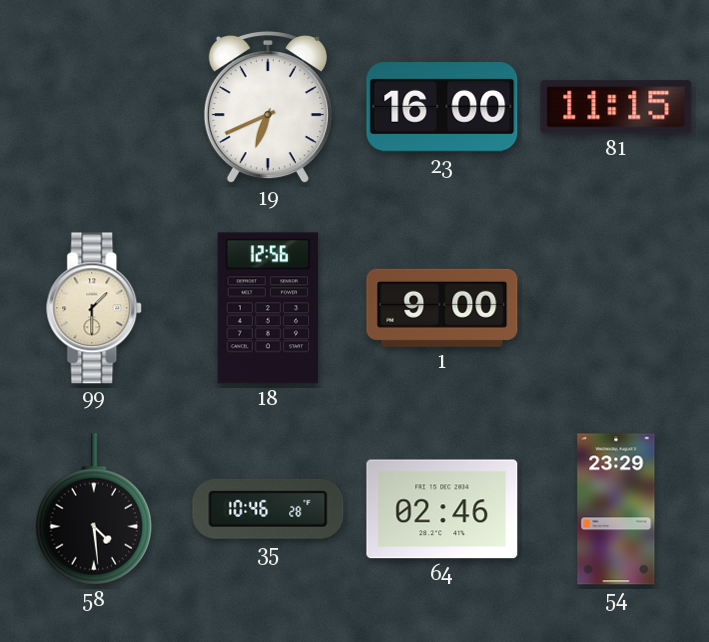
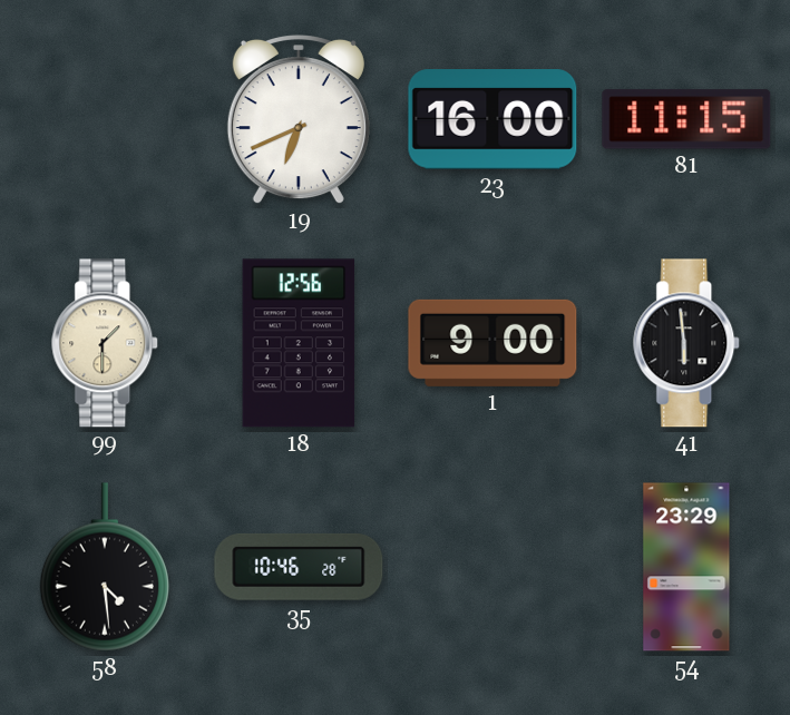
41: none -> 5:59
64: 02:46 -> none
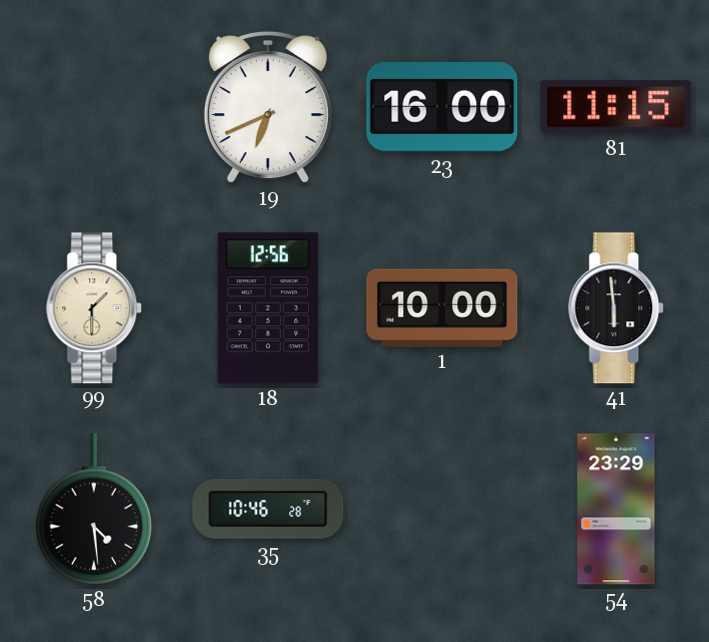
1: 9:00 -> 10:00
